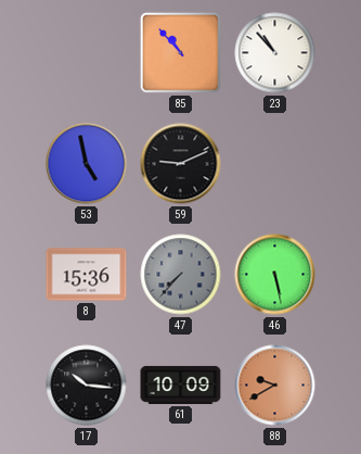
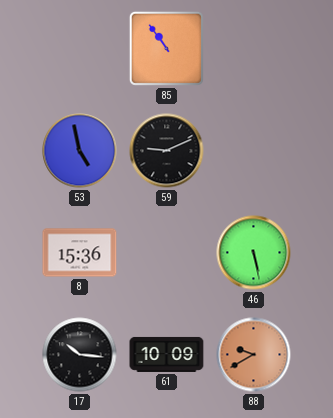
85: 10:53 -> 10:54
23: 10:53 -> none
47: 7:37 -> none
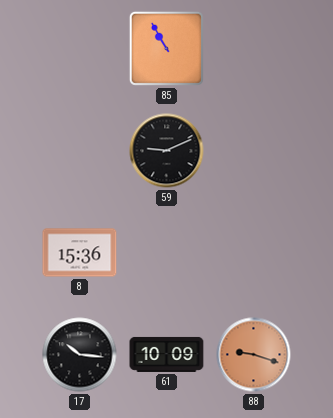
85: 10:54 -> 10:55
53: 4:58 -> none
46: 5:28 -> none
88: 9:40 -> 9:18
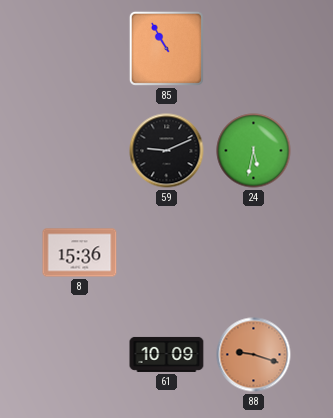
24: none -> 5:32
17: 10:16 -> none
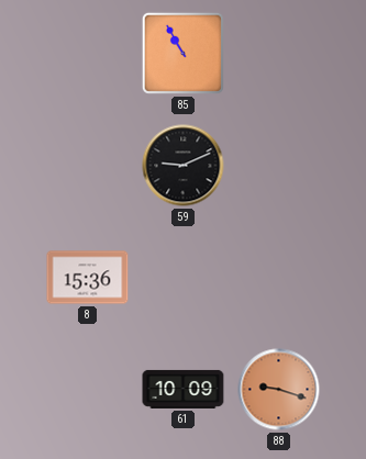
24: 5:32 -> none
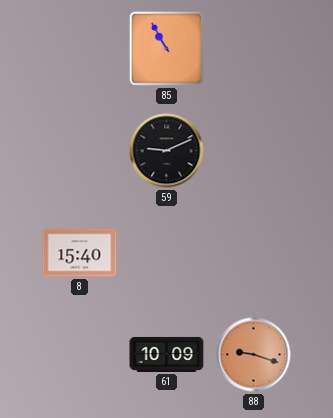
8: 15:36 -> 15:40
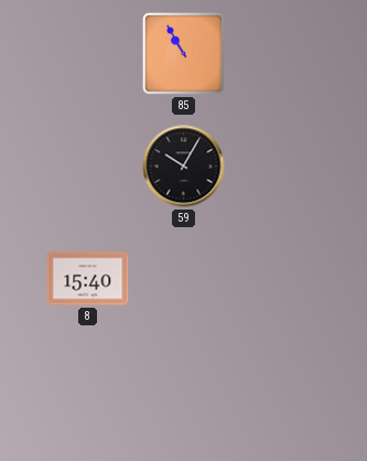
59: 9:11 -> 10:05
61: 10:09 -> none
88: 9:18 -> none
